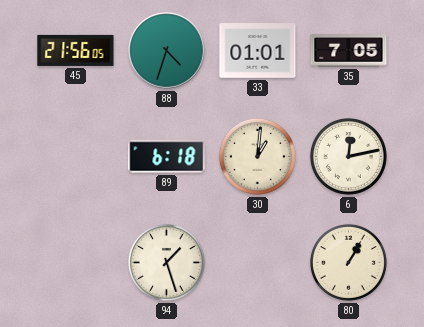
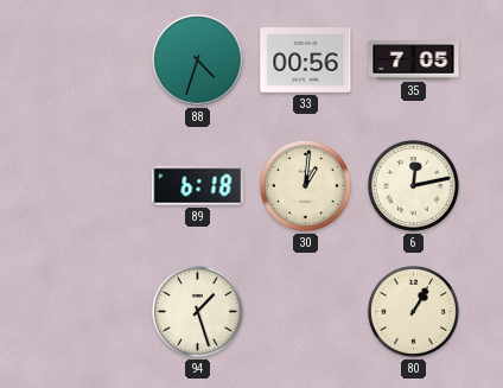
45: 21:56 -> none
33: 01:01 -> 00:56
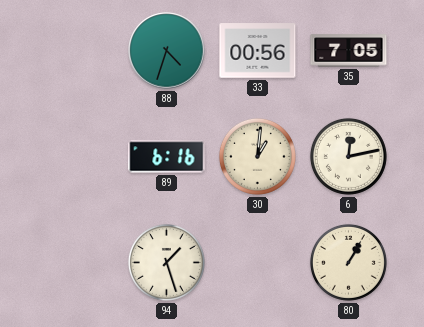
89: 6:18 -> 6:16
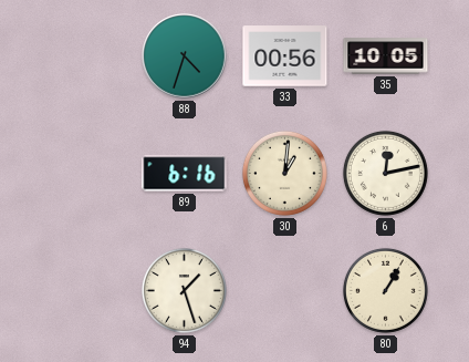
35: 7:05 -> 10:05
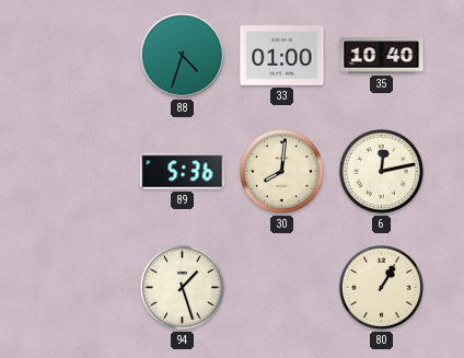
33: 00:56 -> 01:00
35: 10:05 -> 10:40
89: 6:16 -> 5:36
30: 1:01 -> 8:01
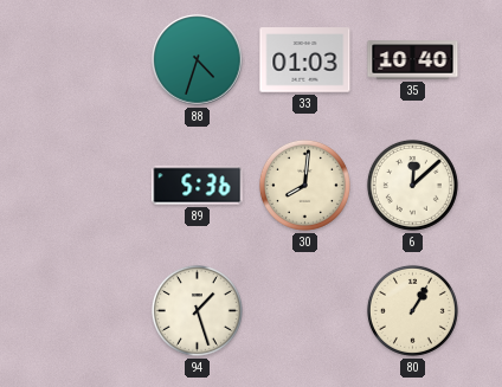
33: 01:00 -> 01:03
6: 12:13 -> 12:08
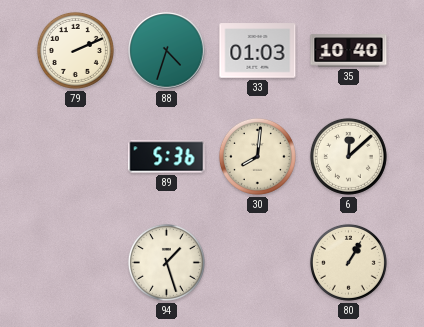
79: none -> 2:11
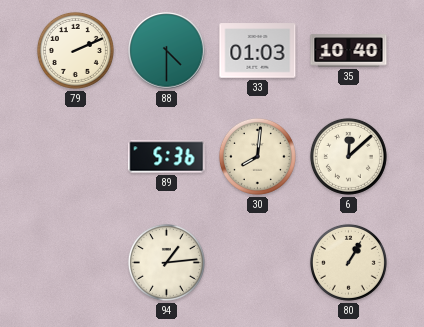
88: 4:33 -> 4:30
94: 1:27 -> 1:14
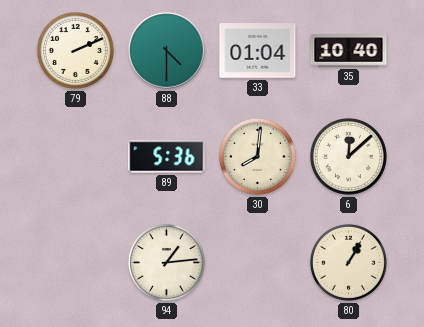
33: 01:03 -> 01:04
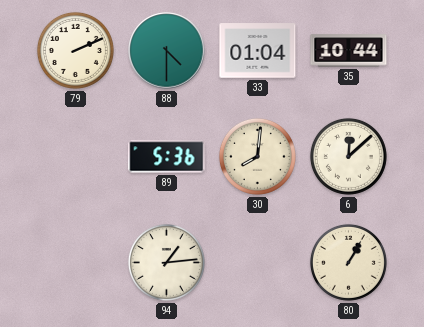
35: 10:40 -> 10:44
